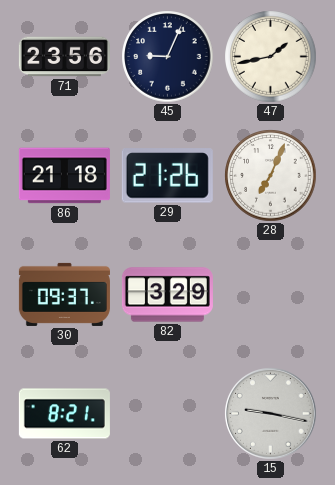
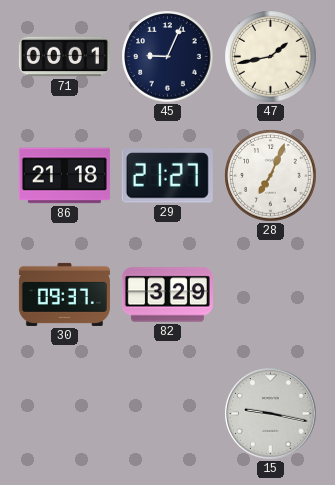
71: 23:56 -> 00:01
29: 21:26 -> 21:27
62: 8:21 -> none
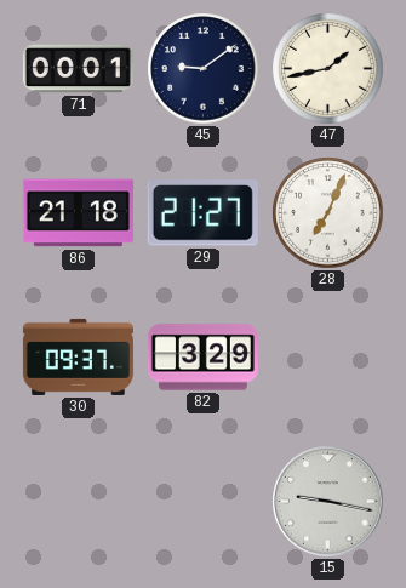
45: 9:04 -> 9:09
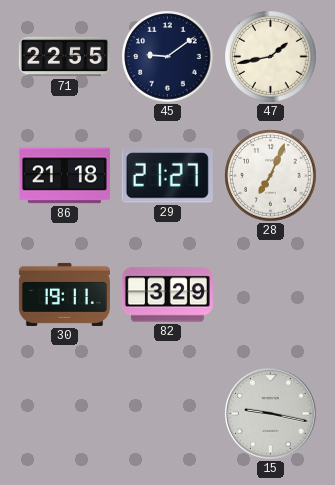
71: 00:01 -> 22:55
30: 09:37 -> 19:11
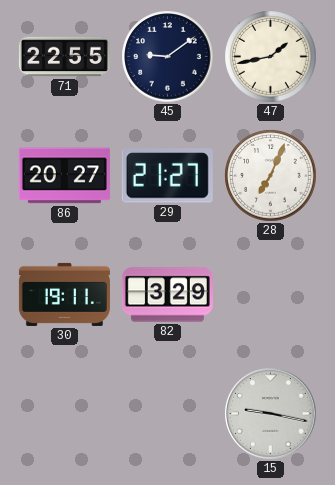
86: 21:18 -> 20:27
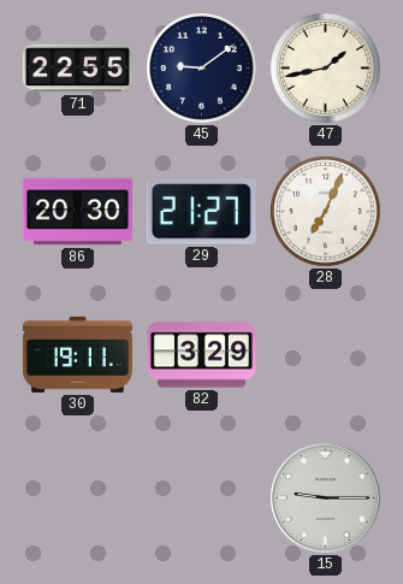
86: 20:27 -> 20:30
15: 9:17 -> 9:15
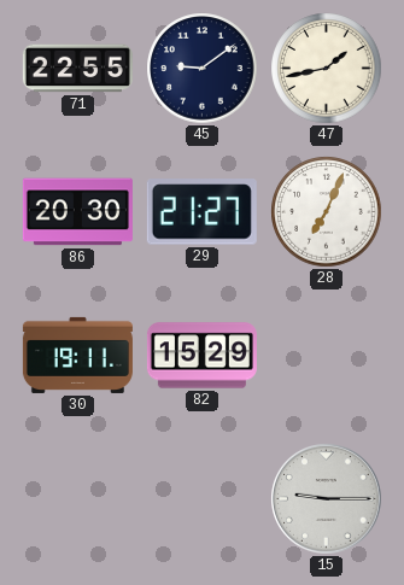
82: 3:29 -> 15:29
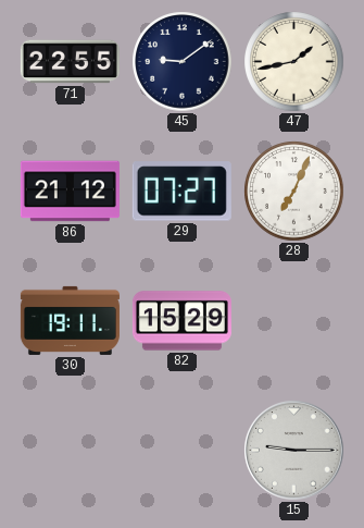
86: 20:30 -> 21:12
29: 21:27 -> 07:27
